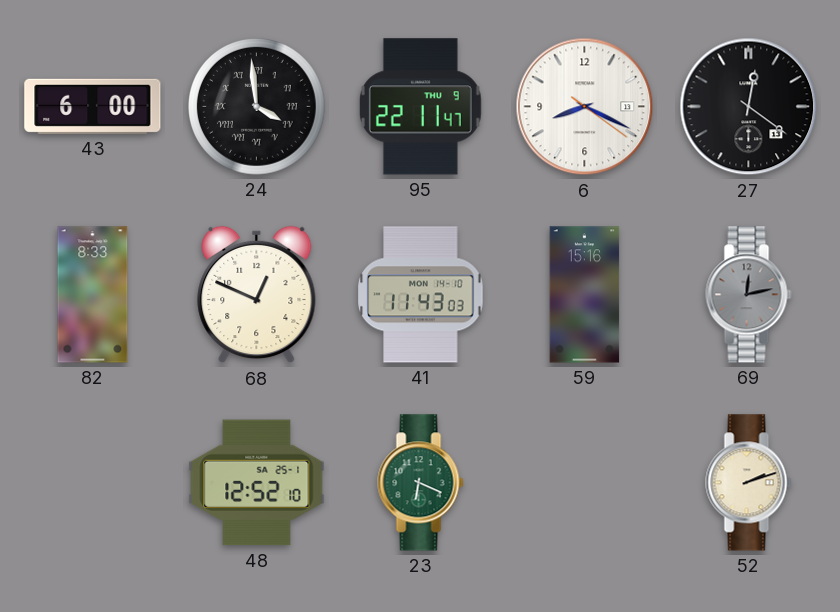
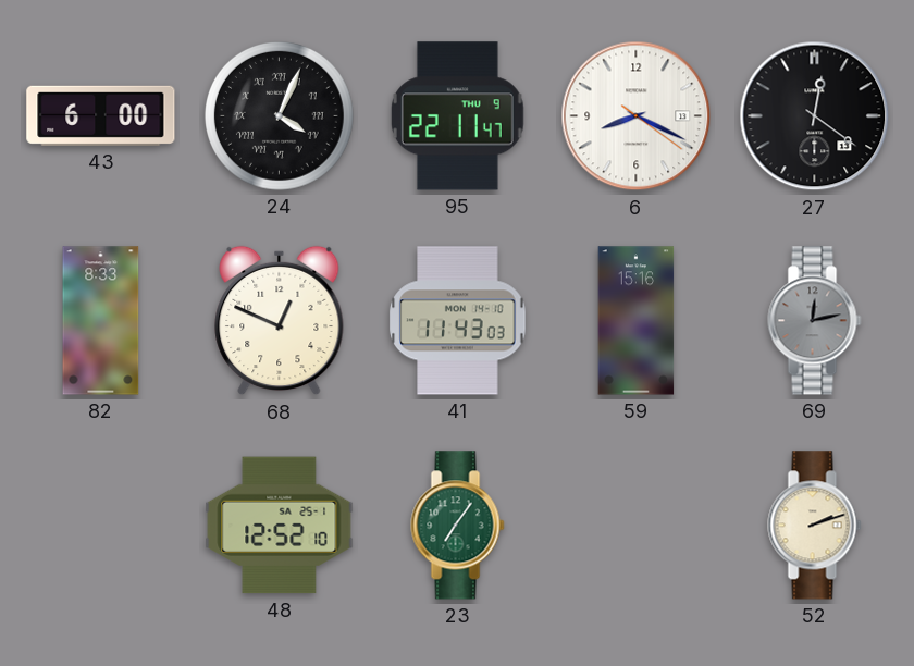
24: 3:59 -> 4:04
23: 6:19 -> 7:06
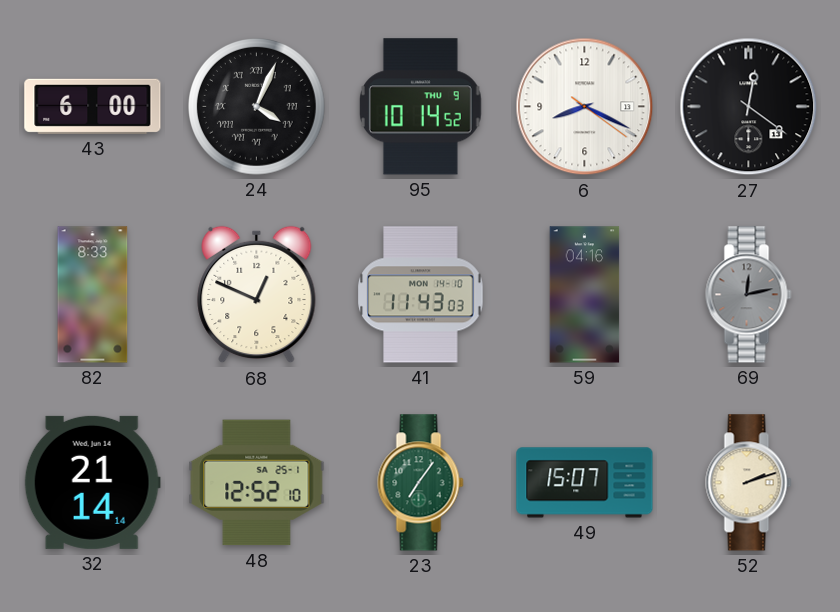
95: 22:11 -> 10:14
59: 15:16 -> 04:16
32: none -> 21:14
49: none -> 15:07
